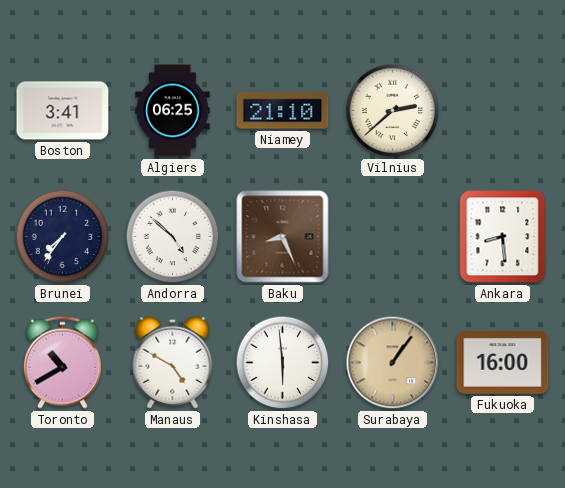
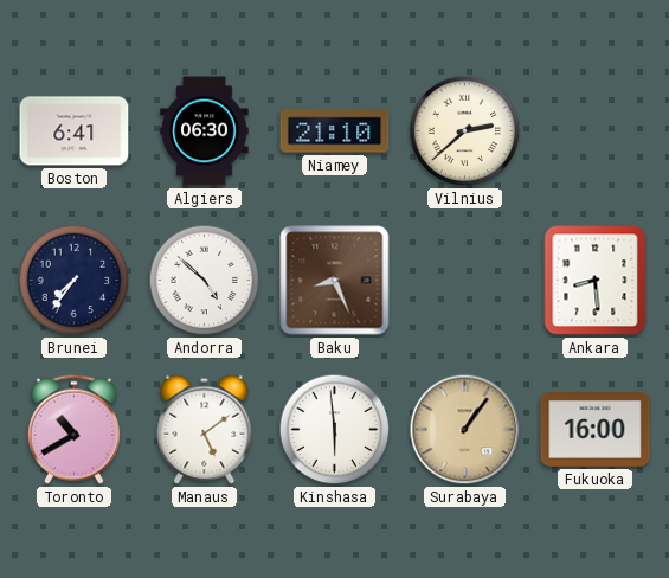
Boston: 3:41 -> 6:41
Algiers: 06:25 -> 06:30
Manaus: 4:50 -> 5:09
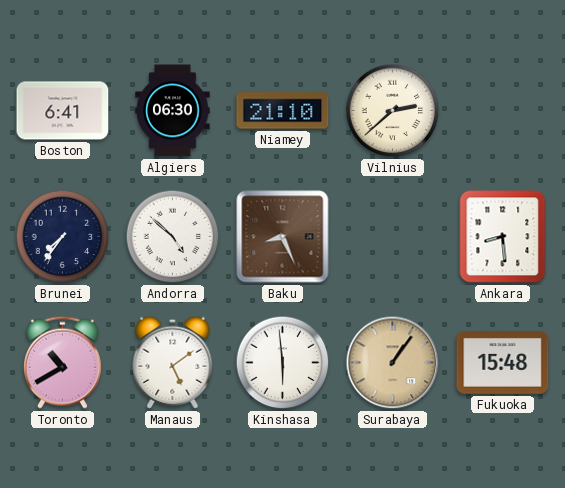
Fukuoka: 16:00 -> 15:48
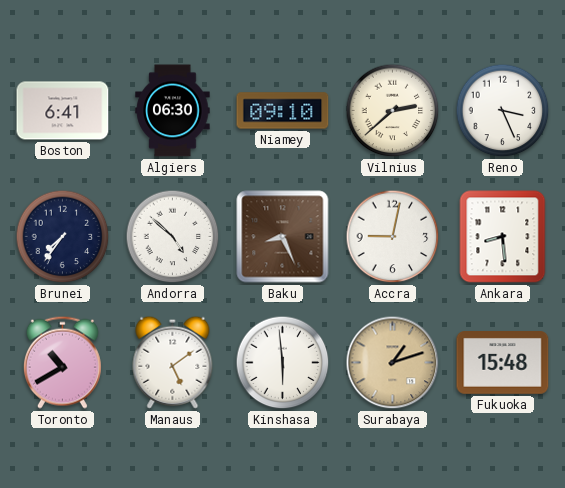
Niamey: 21:10 -> 09:10
Reno: none -> 3:26
Accra: none -> 9:02
Surabaya: 1:06 -> 1:12
